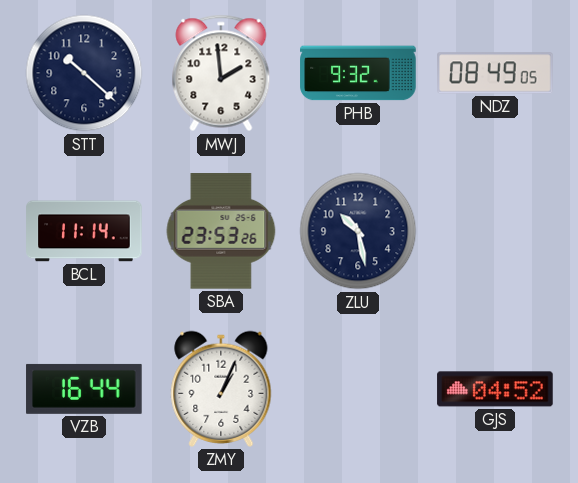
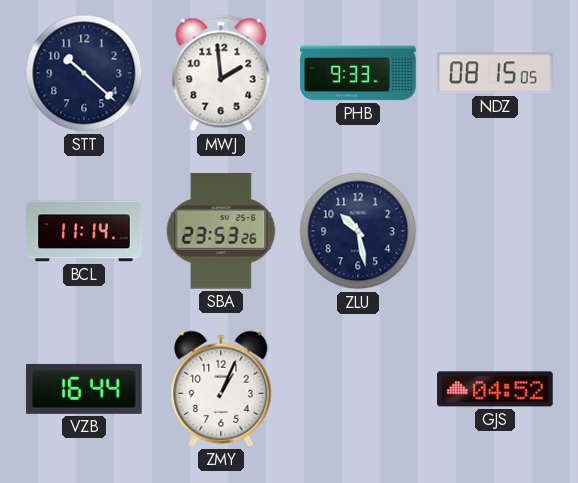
PHB: 9:32 -> 9:33
NDZ: 08:49 -> 08:15
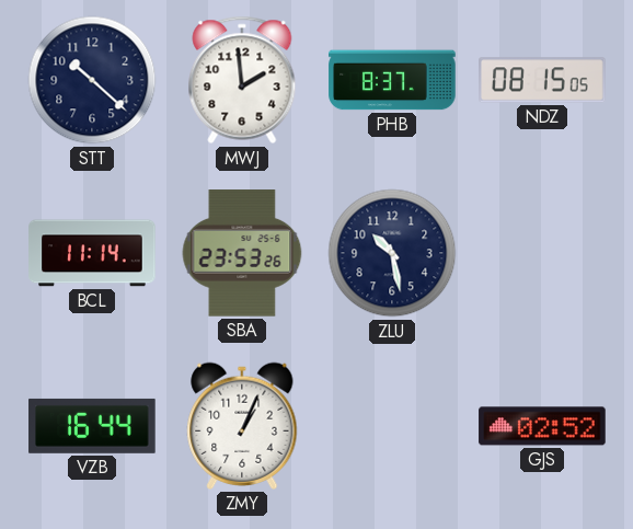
PHB: 9:33 -> 8:37
GJS: 04:52 -> 02:52
